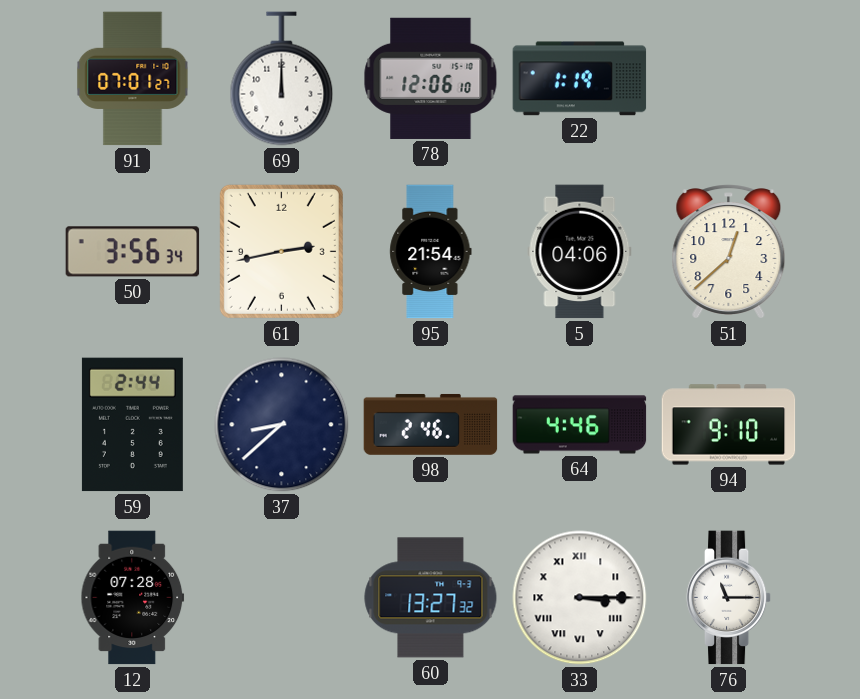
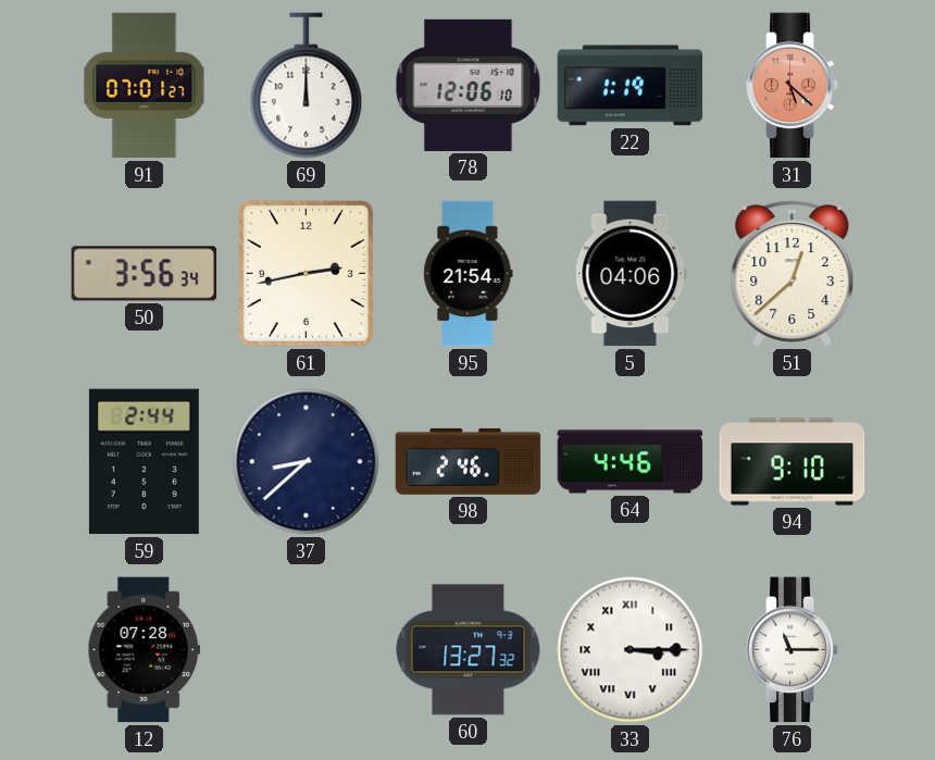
31: none -> 5:22
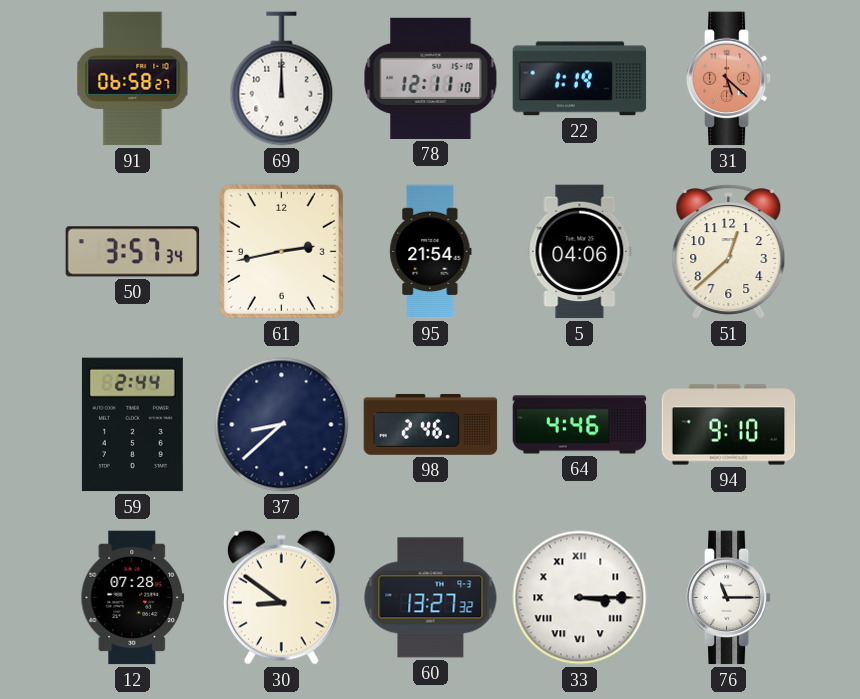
91: 07:01 -> 06:58
78: 12:06 -> 12:11
50: 3:56 -> 3:57
30: none -> 8:51
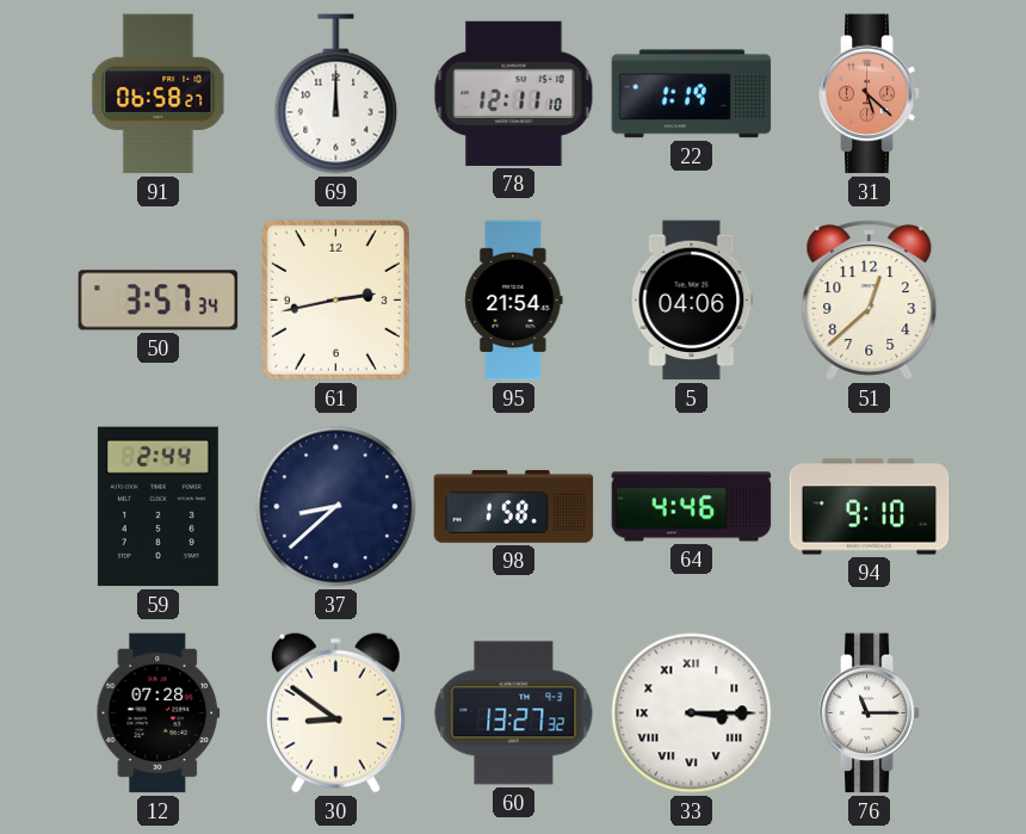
98: 2:46 -> 1:58
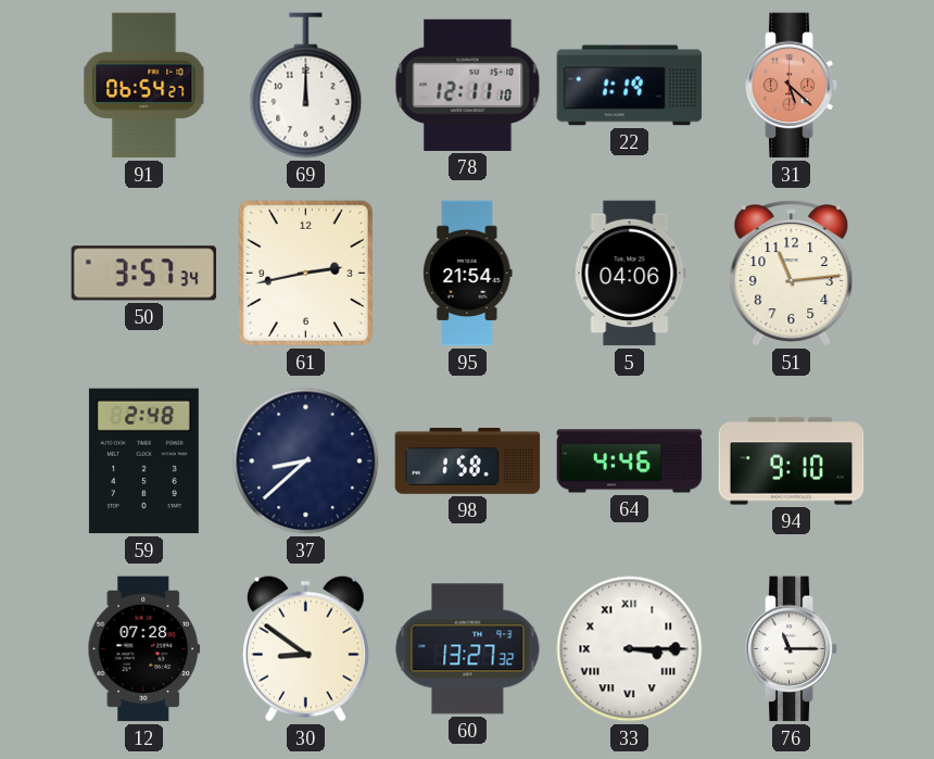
91: 06:58 -> 06:54
51: 12:38 -> 11:14
59: 2:44 -> 2:48
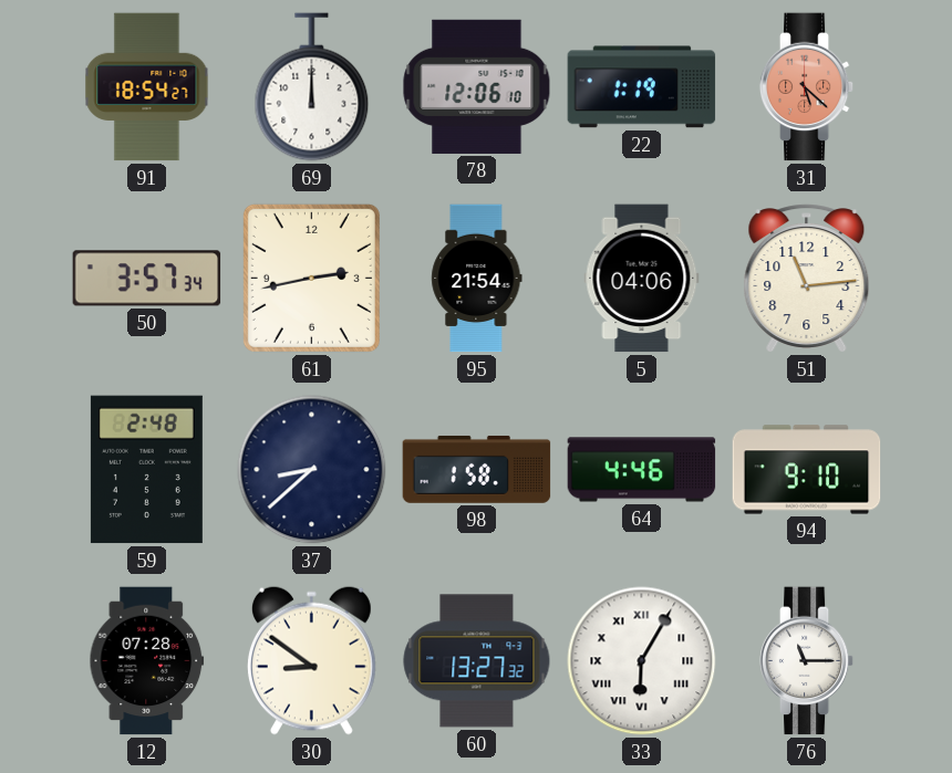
91: 06:54 -> 18:54
78: 12:11 -> 12:06
33: 3:15 -> 6:05
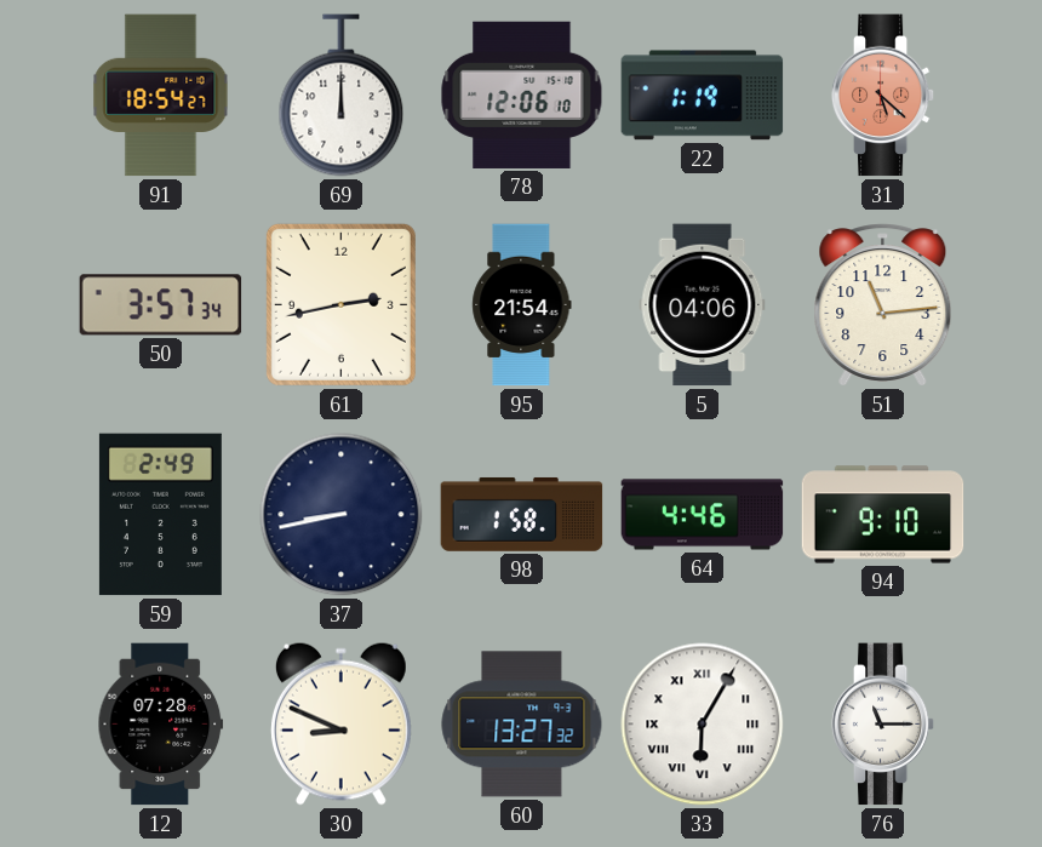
59: 2:48 -> 2:49
37: 8:38 -> 8:43
30: 8:51 -> 8:49
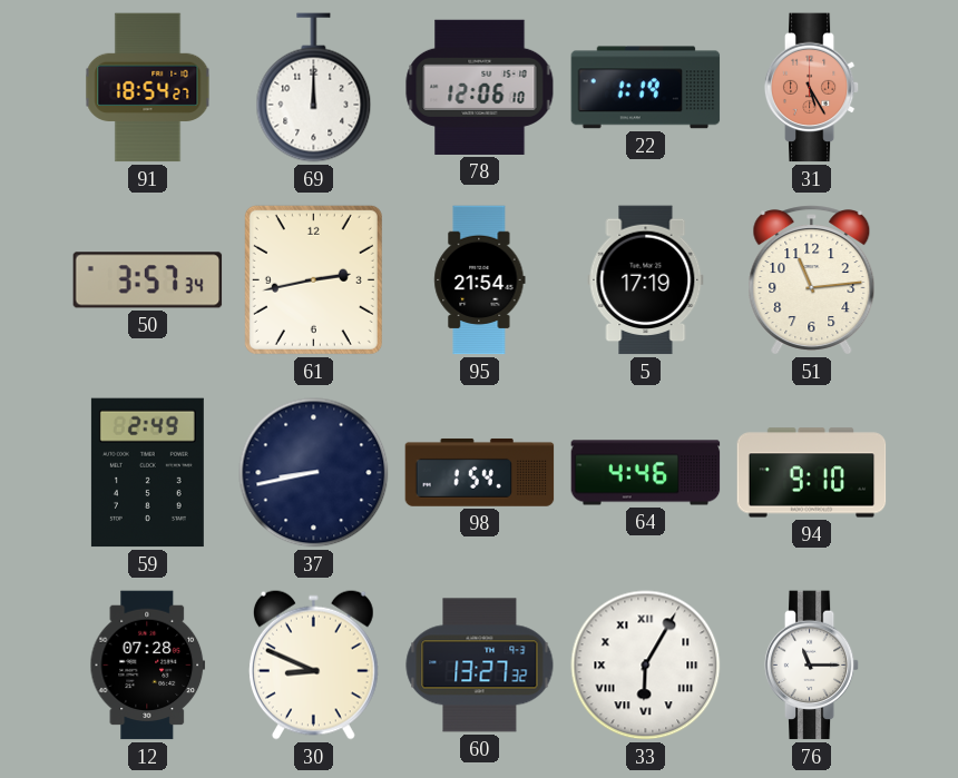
31: 5:22 -> 5:25
5: 04:06 -> 17:19
98: 1:58 -> 1:54
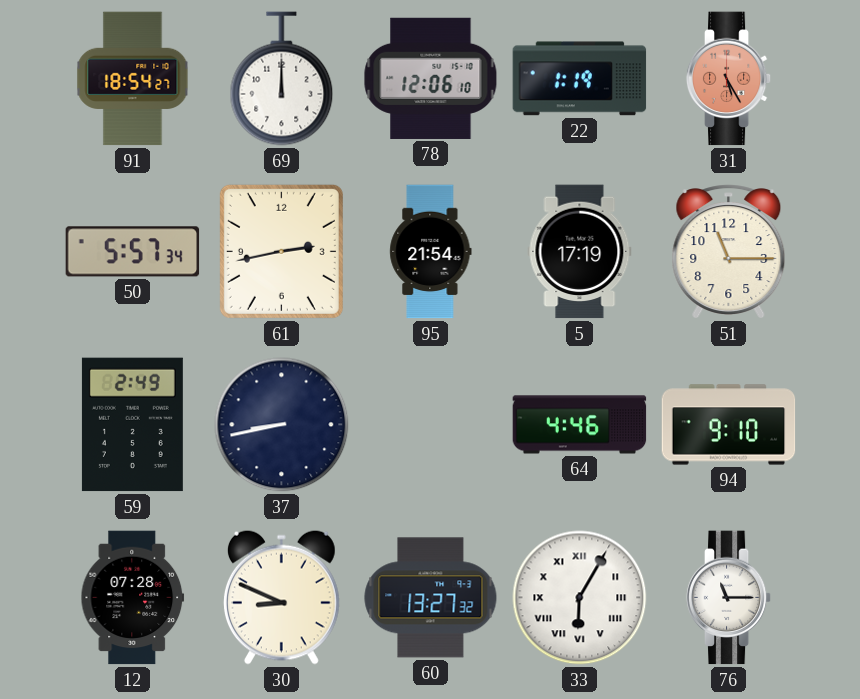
50: 3:57 -> 5:57
51: 11:14 -> 11:15
98: 1:54 -> none
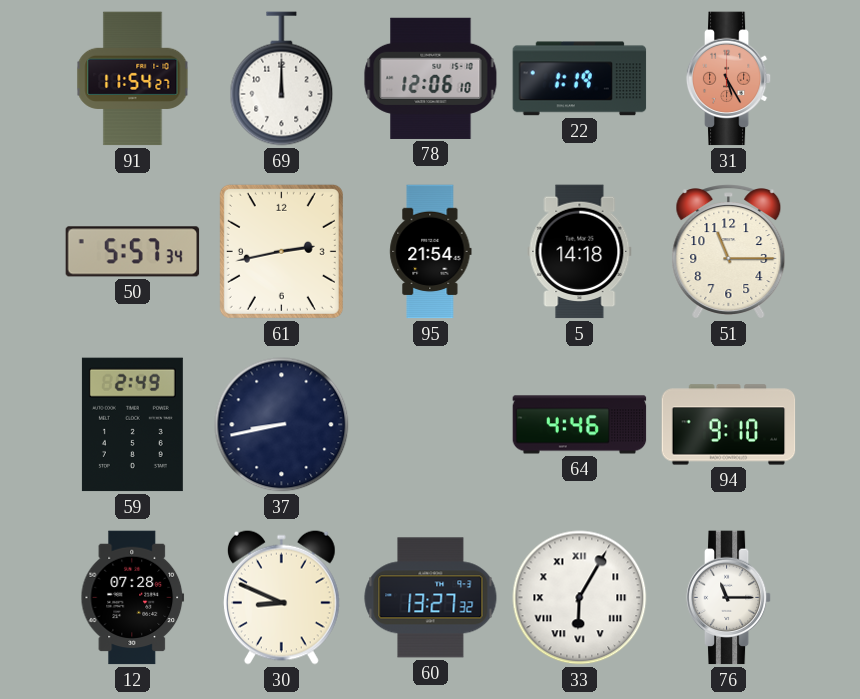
91: 18:54 -> 11:54
5: 17:19 -> 14:18
